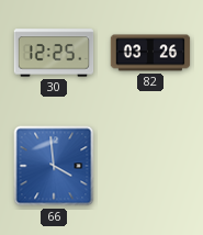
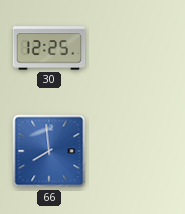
82: 03:26 -> none
66: 3:59 -> 7:59
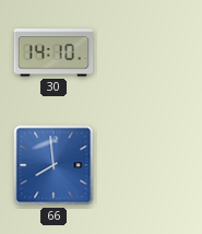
30: 12:25 -> 14:10
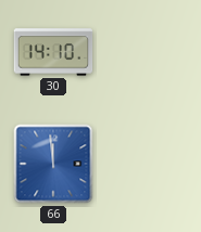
66: 7:59 -> 11:59
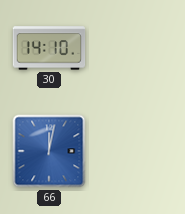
66: 11:59 -> 12:02
